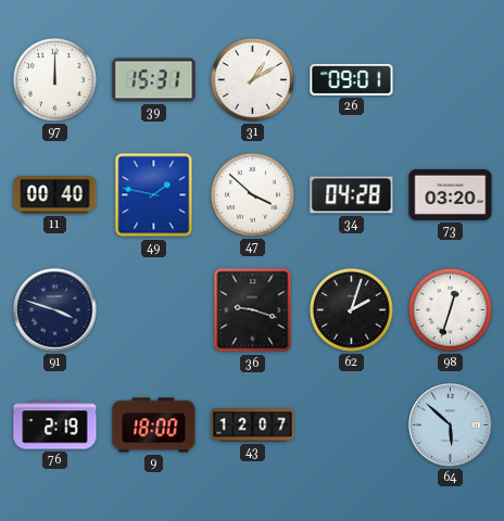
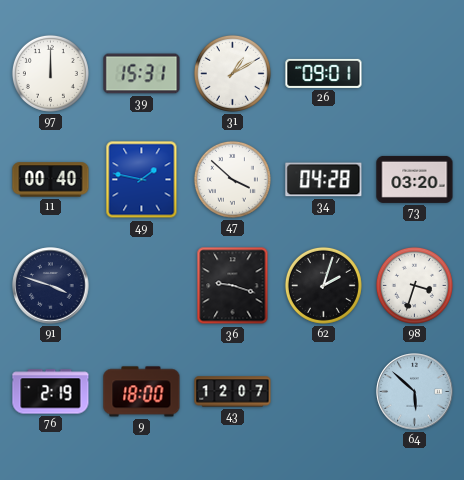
98: 12:33 -> 3:33
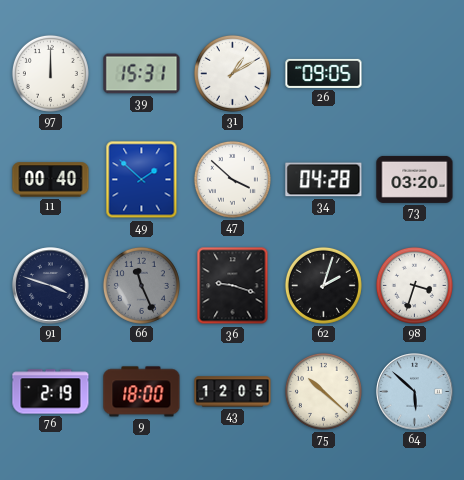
26: 09:01 -> 09:05
49: 1:47 -> 1:52
66: none -> 11:26
43: 12:07 -> 12:05
75: none -> 10:22
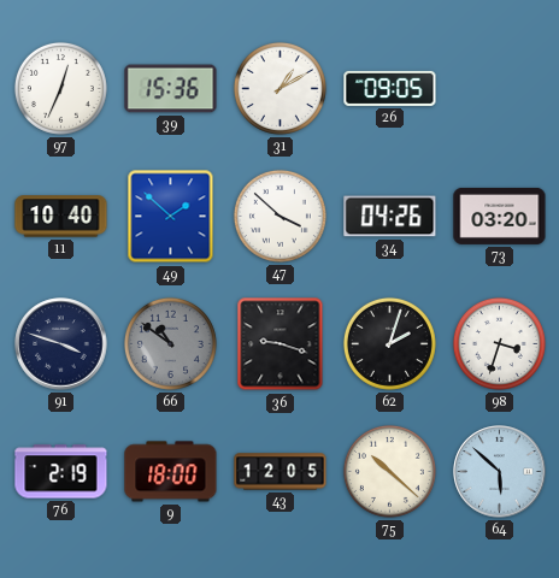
97: 12:00 -> 12:34
39: 15:31 -> 15:36
11: 00:40 -> 10:40
34: 04:28 -> 04:26
66: 11:26 -> 10:51
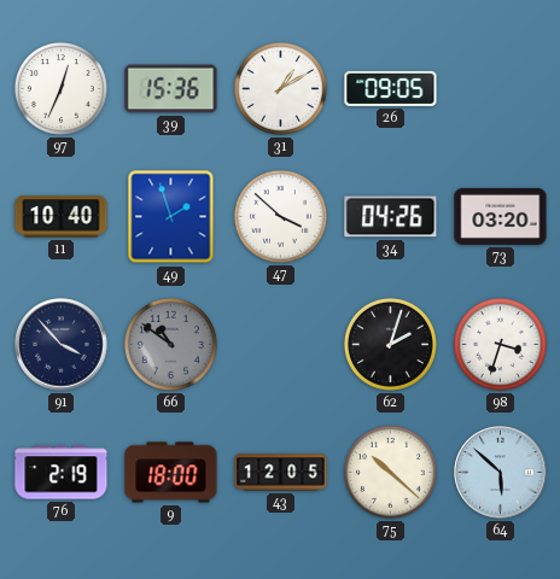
49: 1:52 -> 1:57
91: 3:48 -> 3:53
36: 9:18 -> none
